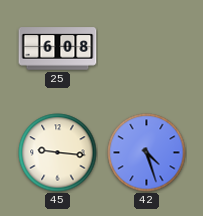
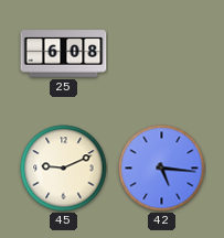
45: 9:16 -> 9:11
42: 4:27 -> 5:16
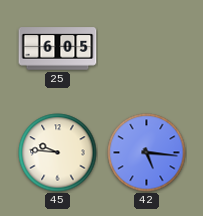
25: 6:08 -> 6:05
45: 9:11 -> 9:46
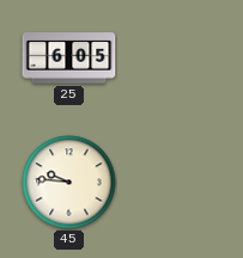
42: 5:16 -> none
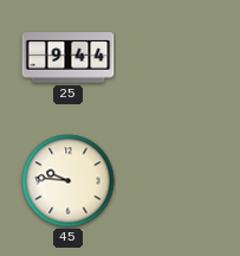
25: 6:05 -> 9:44
